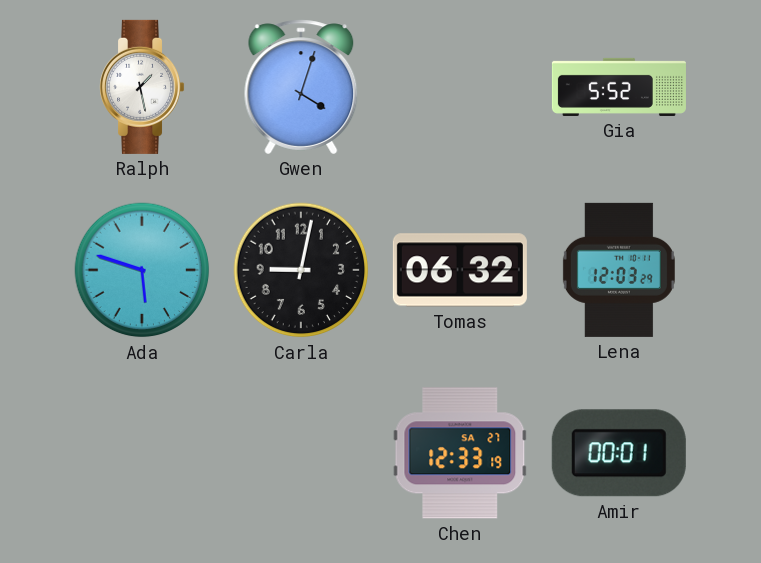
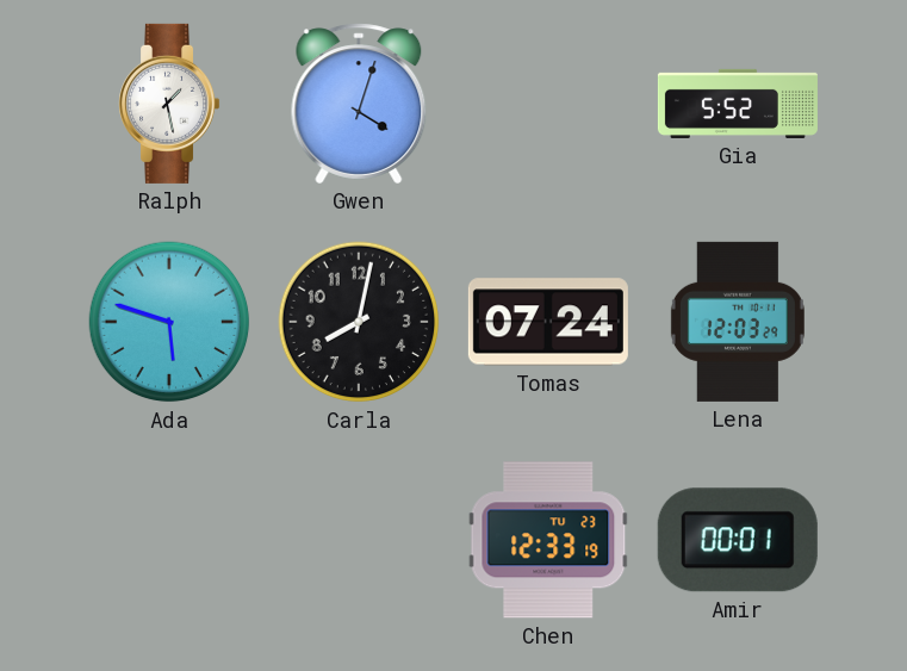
Carla: 9:02 -> 8:02
Tomas: 06:32 -> 07:24
Chen date: SA 27 -> TU 23
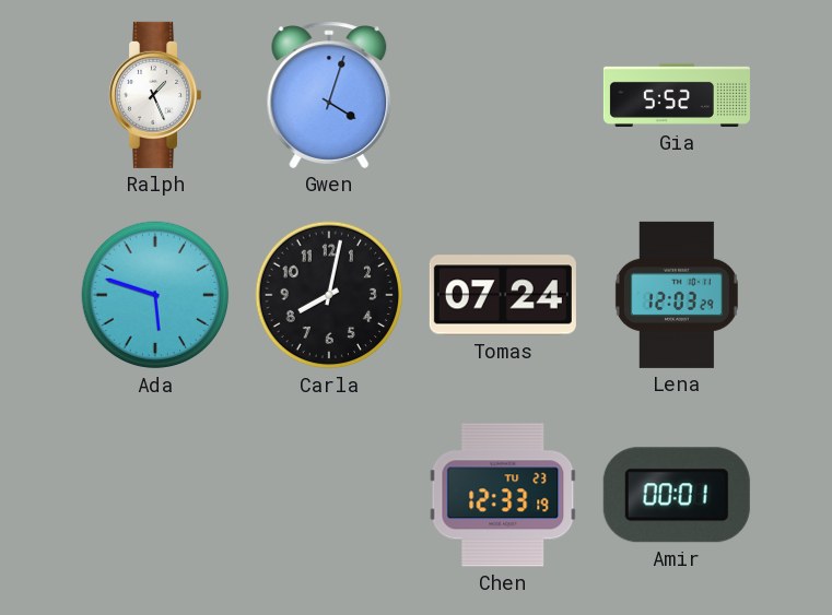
Ralph: 1:28 -> 1:26
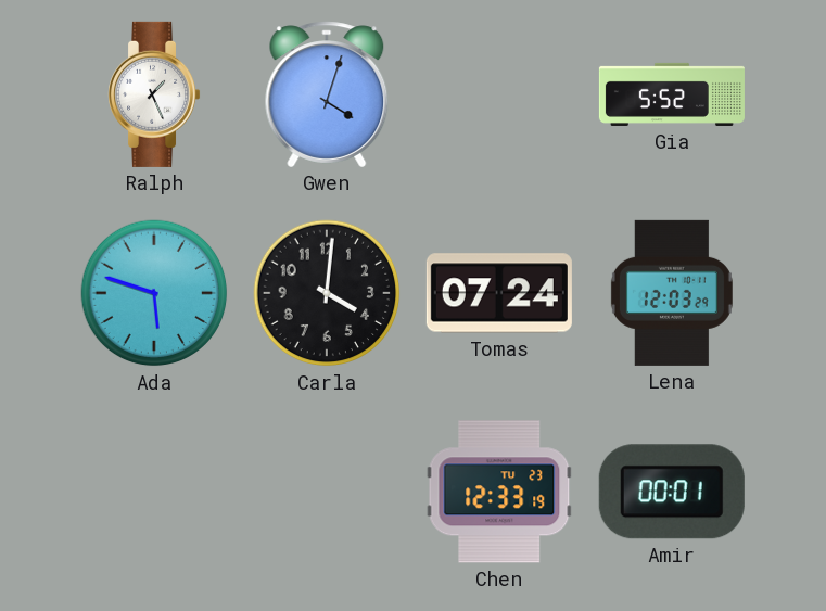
Carla: 8:02 -> 4:01
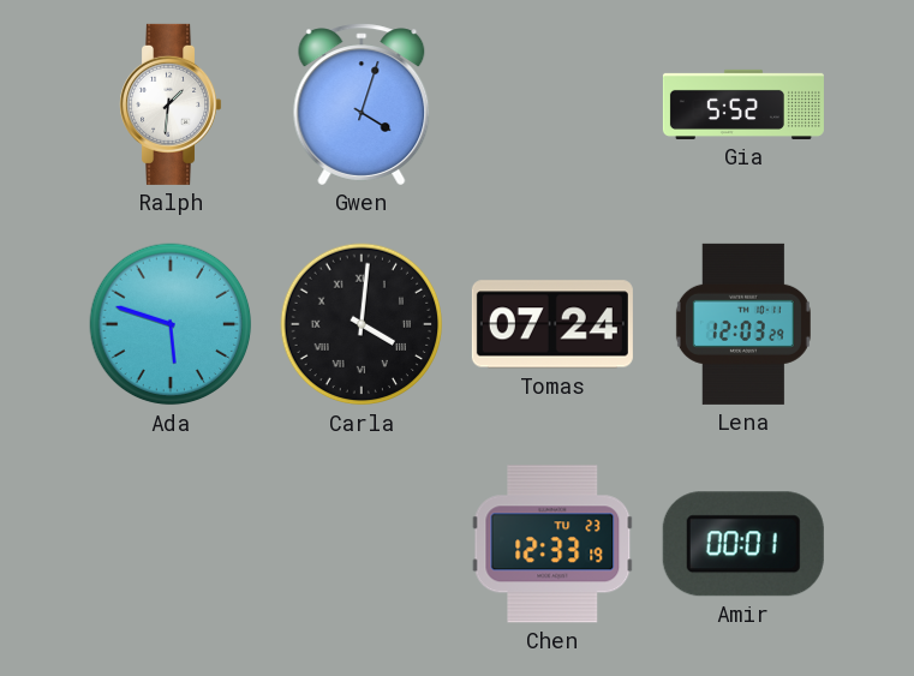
Ralph: 1:26 -> 1:31
Carla numerals: Arabic -> Roman
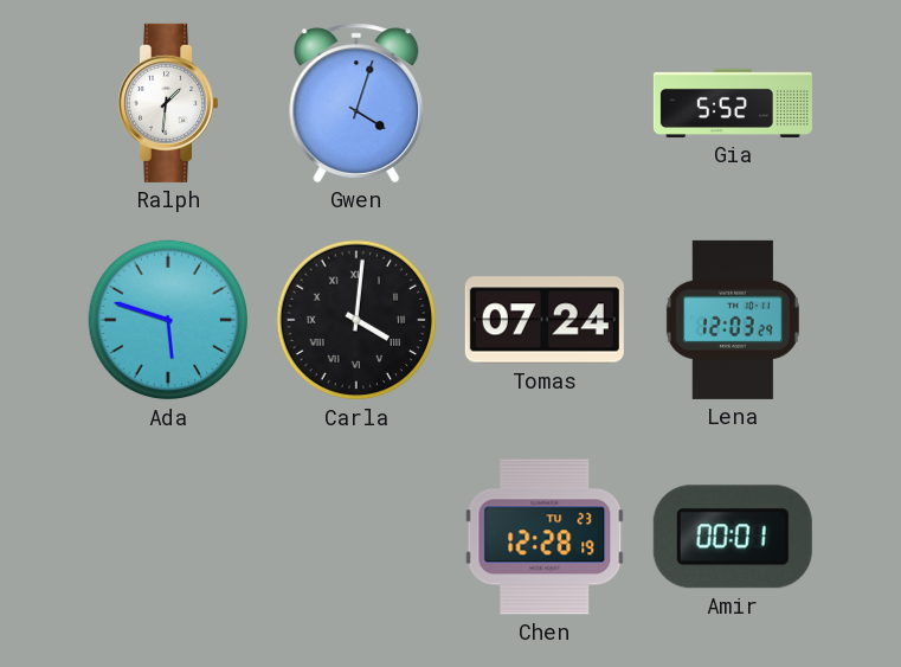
Chen: 12:33 -> 12:28
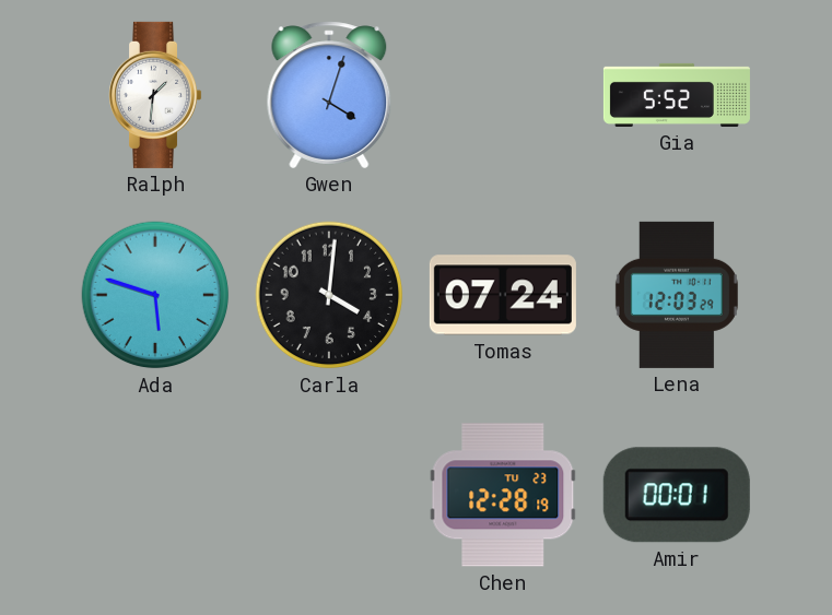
Carla numerals: Roman -> Arabic
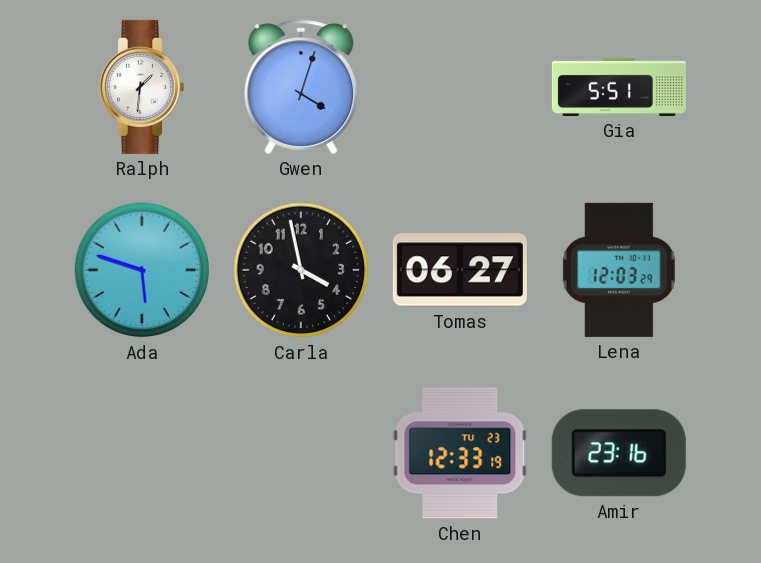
Gia: 5:52 -> 5:51
Carla: 4:01 -> 3:58
Tomas: 07:24 -> 06:27
Chen: 12:28 -> 12:33
Amir: 00:01 -> 23:16
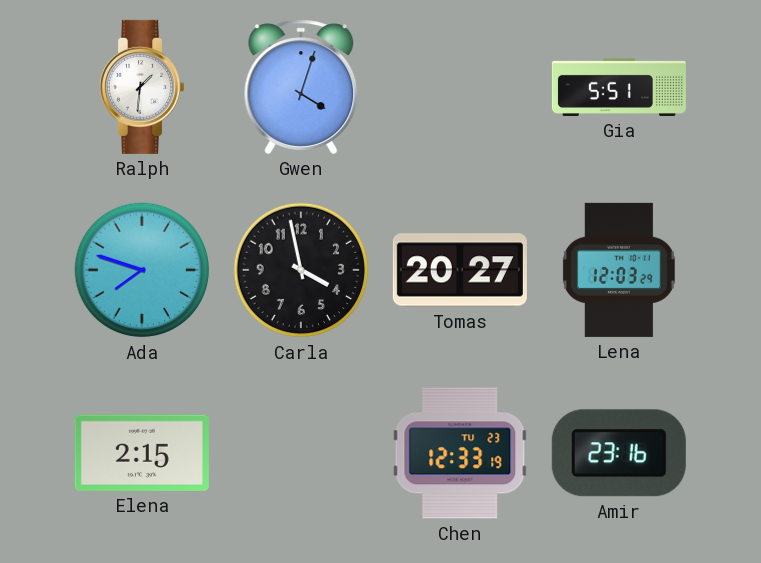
Ada: 5:48 -> 7:48
Tomas: 06:27 -> 20:27
Elena: none -> 2:15
